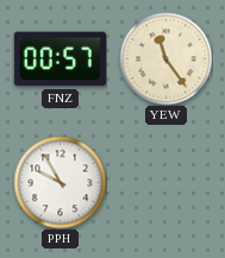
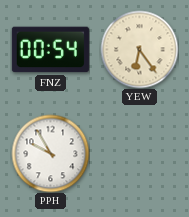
FNZ: 00:57 -> 00:54
YEW: 11:24 -> 6:24
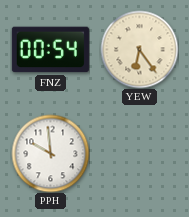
PPH: 9:55 -> 9:59
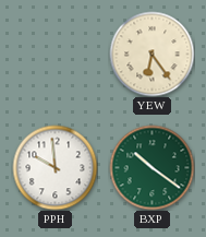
FNZ: 00:54 -> none
BXP: none -> 10:21
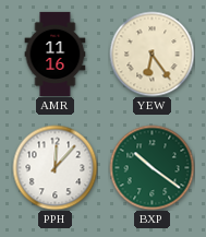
AMR: none -> 11:16
PPH: 9:59 -> 12:07
